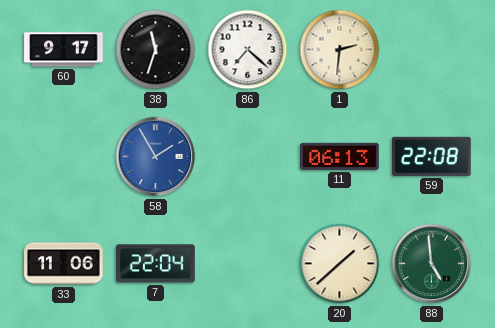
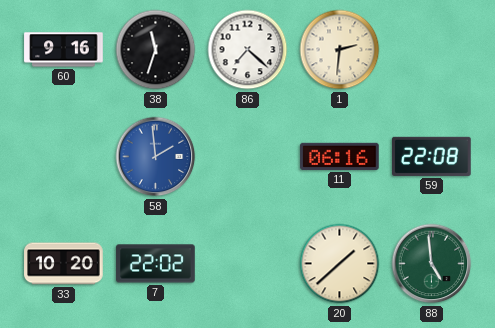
60: 9:17 -> 9:16
58: 1:55 -> 1:59
11: 06:13 -> 06:16
33: 11:06 -> 10:20
7: 22:04 -> 22:02
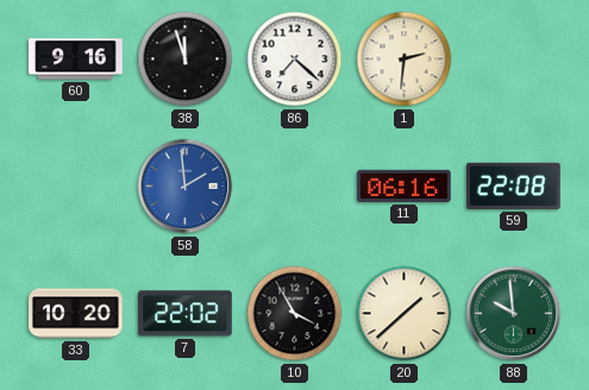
38: 11:33 -> 11:57
10: none -> 3:55
88: 4:59 -> 9:59
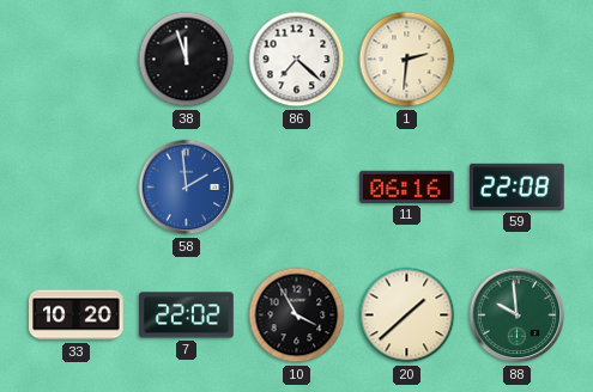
60: 9:16 -> none
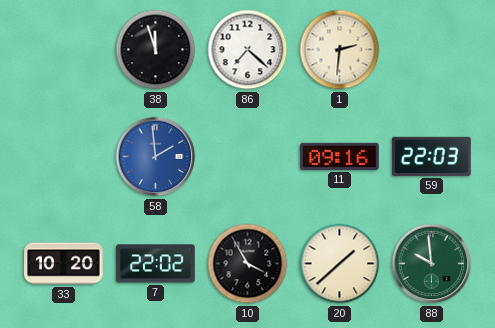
11: 06:16 -> 09:16
59: 22:08 -> 22:03
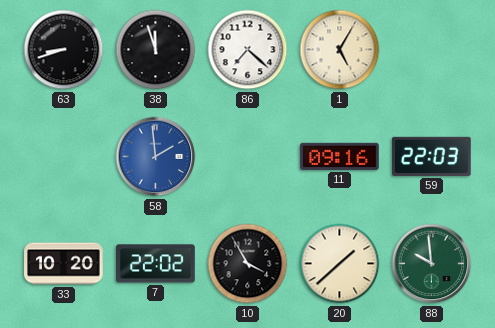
63: none -> 8:42
1: 2:31 -> 5:05
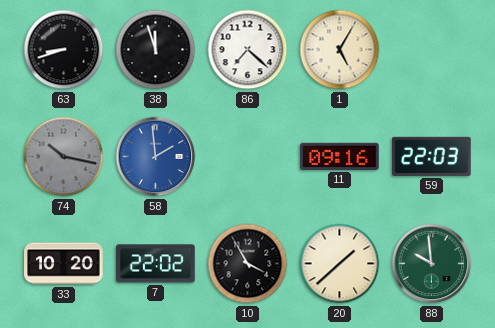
74: none -> 10:17
